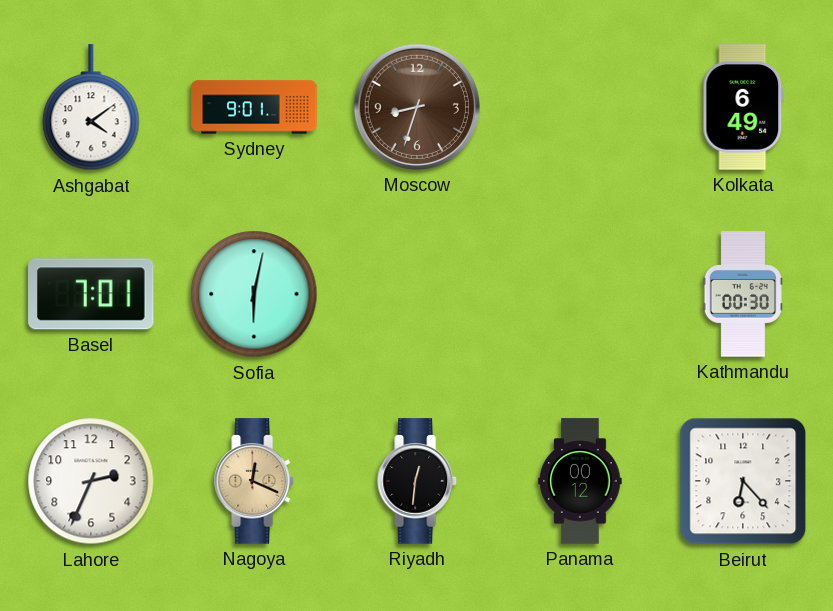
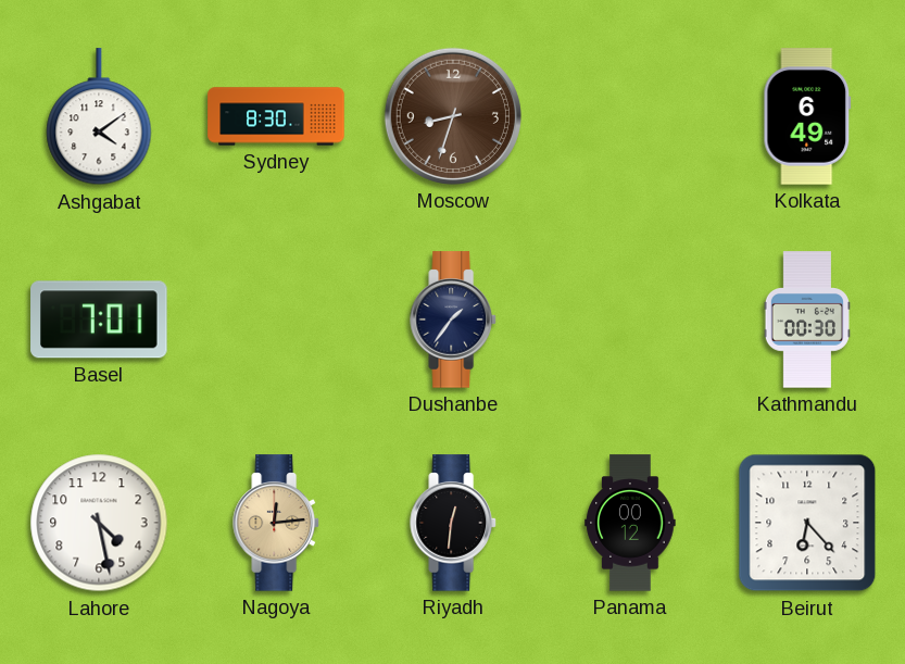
Sydney: 9:01 -> 8:30
Sofia: 6:02 -> none
Dushanbe: none -> 1:36
Lahore: 2:34 -> 4:28
Nagoya: 12:19 -> 12:14
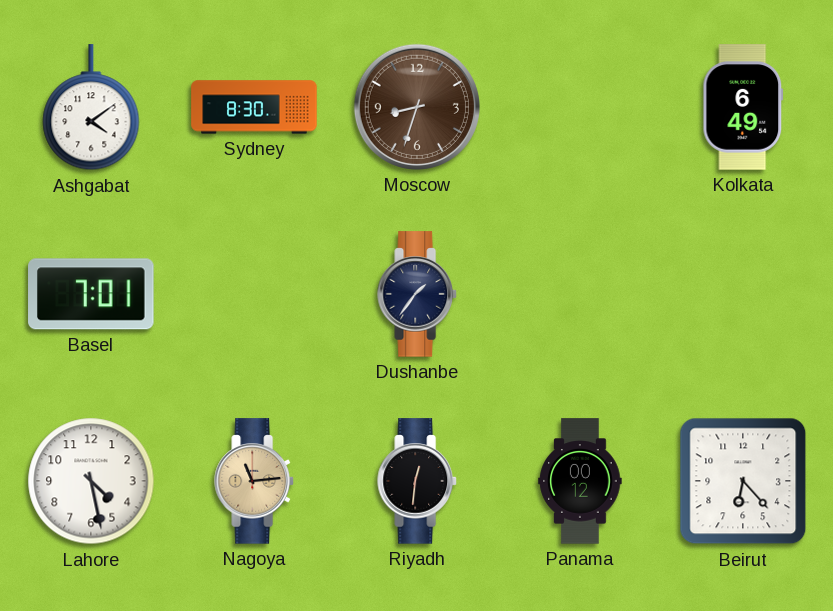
Kathmandu: 00:30 -> none
Nagoya: 12:14 -> 11:14
